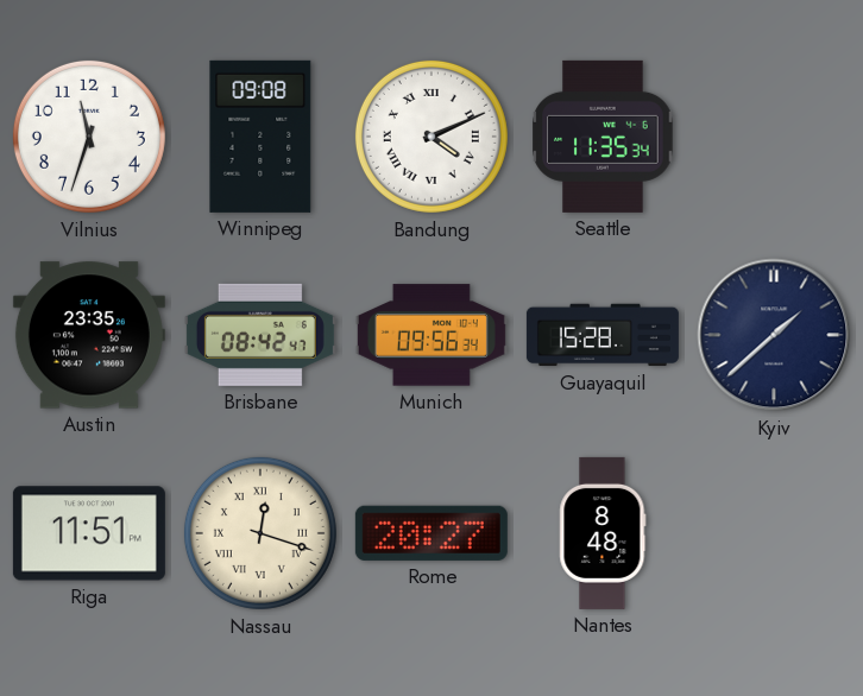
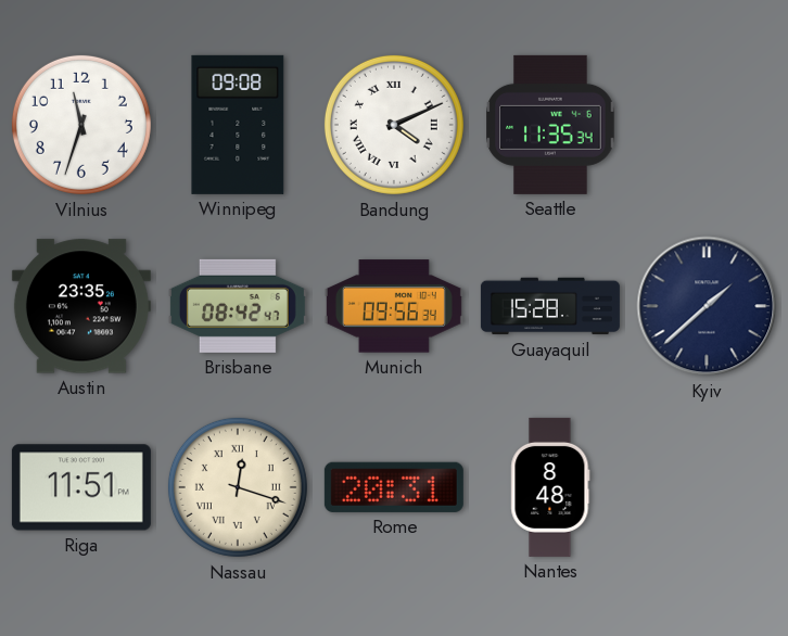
Rome: 20:27 -> 20:31
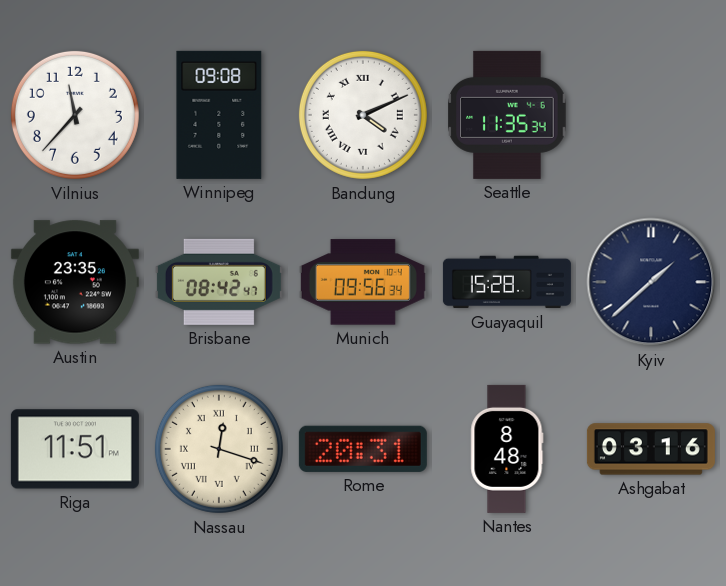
Vilnius: 11:33 -> 11:37
Ashgabat: none -> 03:16
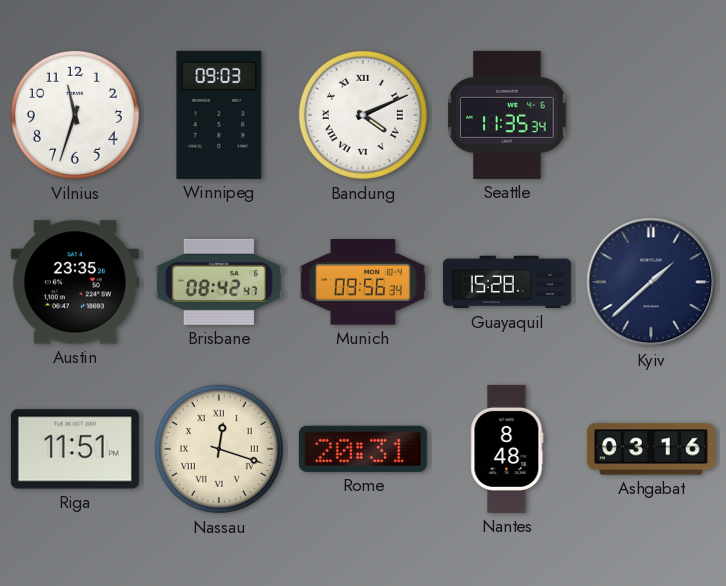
Vilnius: 11:37 -> 11:33
Winnipeg: 09:08 -> 09:03
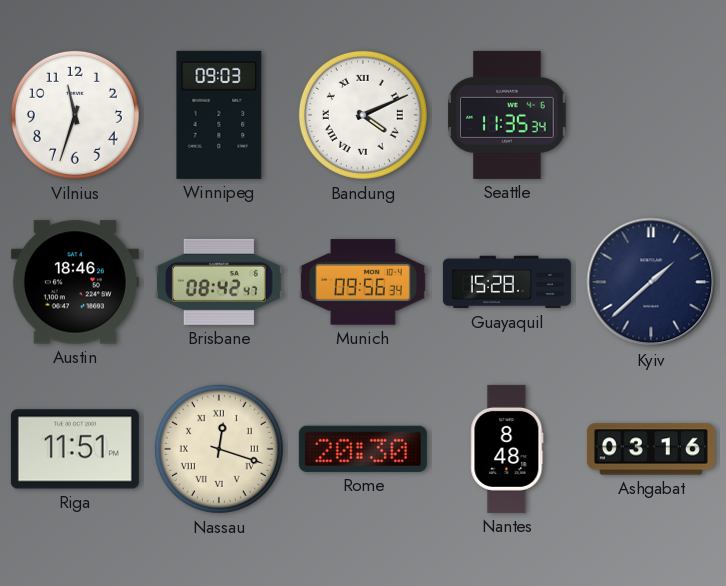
Austin: 23:35 -> 18:46
Rome: 20:31 -> 20:30
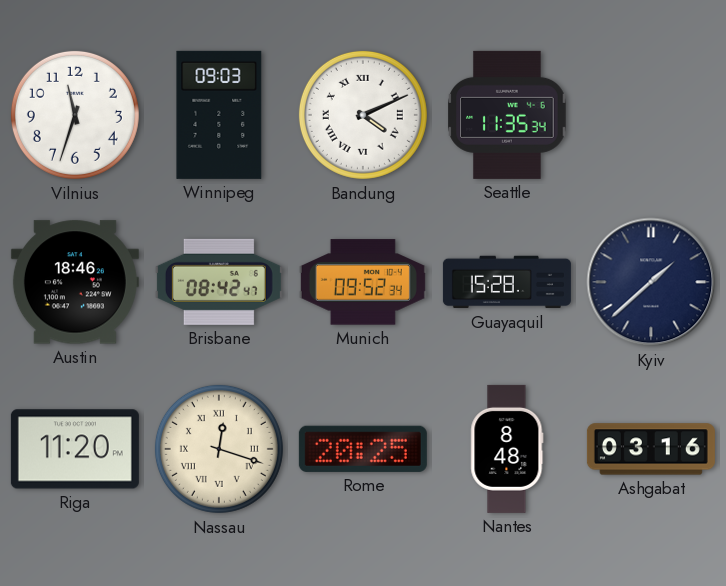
Munich: 09:56 -> 09:52
Riga: 11:51 -> 11:20
Rome: 20:30 -> 20:25
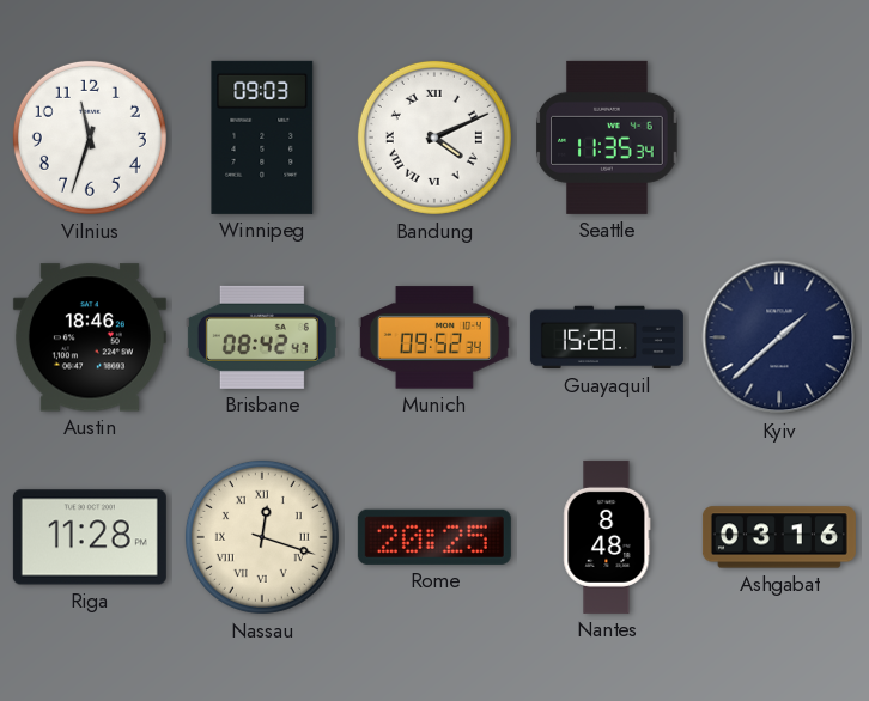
Riga: 11:20 -> 11:28
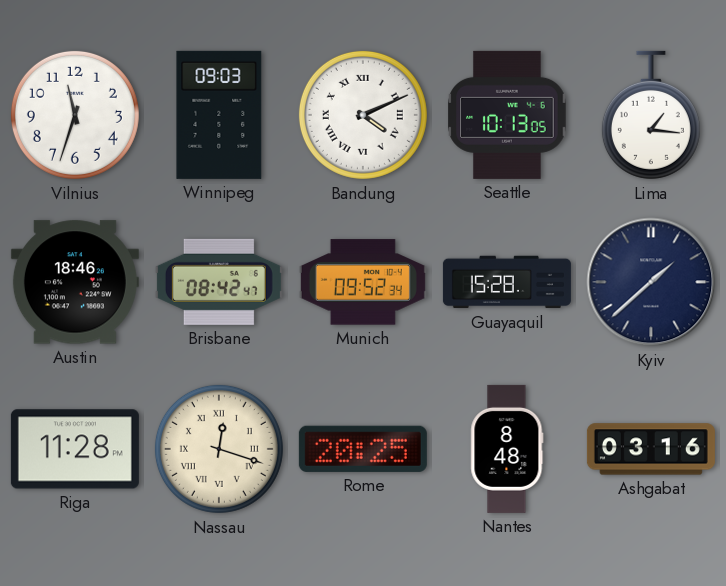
Seattle: 11:35 -> 10:13
Lima: none -> 1:16
